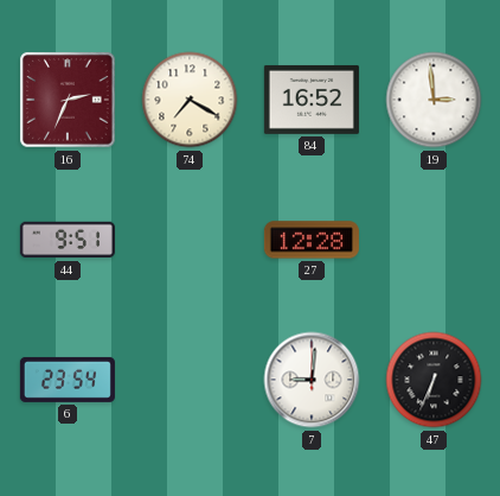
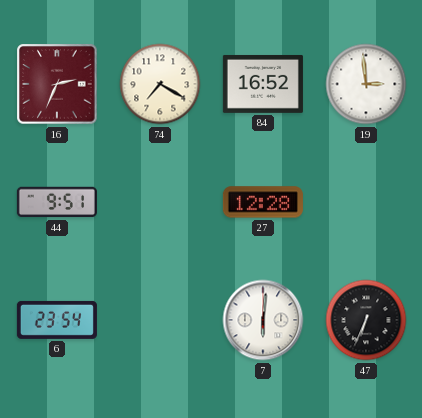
7: 9:01 -> 6:01
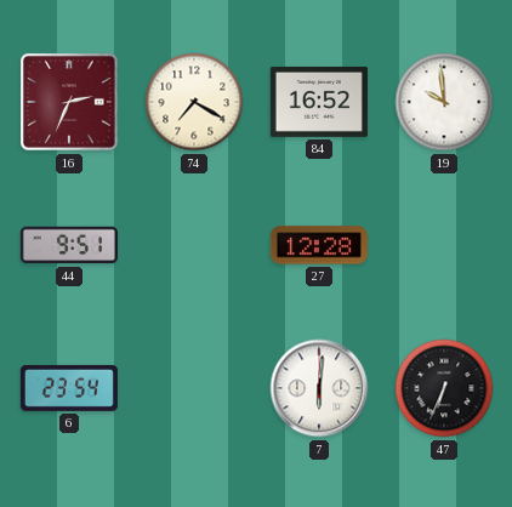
19: 2:59 -> 9:59
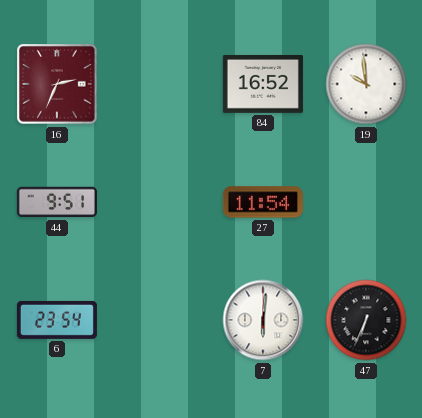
74: 7:20 -> none
27: 12:28 -> 11:54
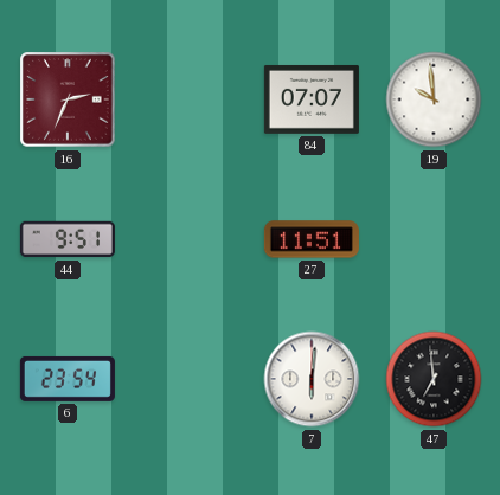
84: 16:52 -> 07:07
27: 11:54 -> 11:51
47: 6:34 -> 6:59
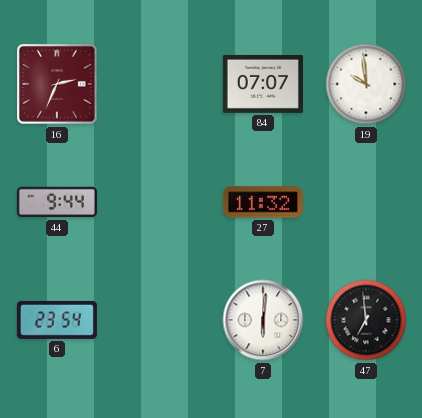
44: 9:51 -> 9:44
27: 11:51 -> 11:32
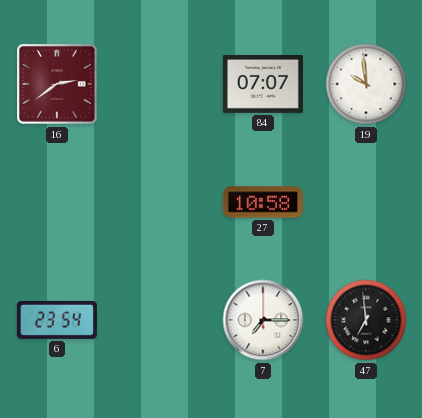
16: 2:34 -> 2:39
44: 9:44 -> none
27: 11:32 -> 10:58
7: 6:01 -> 7:15
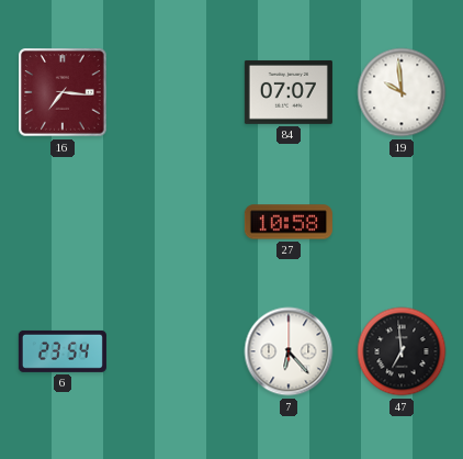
16: 2:39 -> 7:16
7: 7:15 -> 6:23
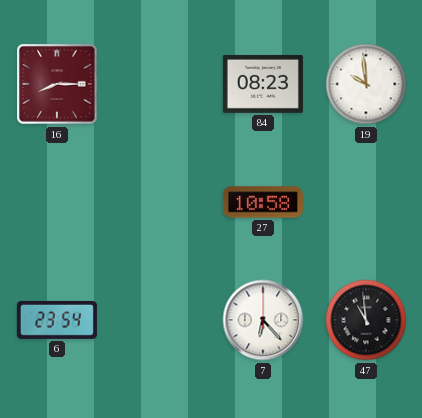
16: 7:16 -> 8:15
84: 07:07 -> 08:23
47: 6:59 -> 10:59
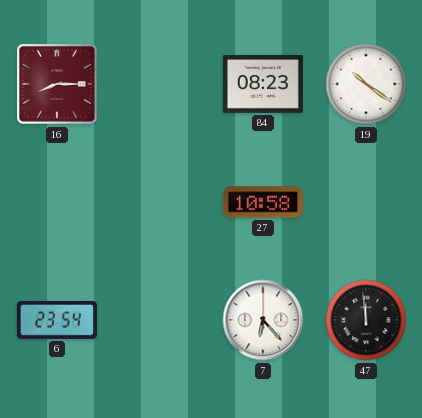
19: 9:59 -> 10:21
47: 10:59 -> 11:59
